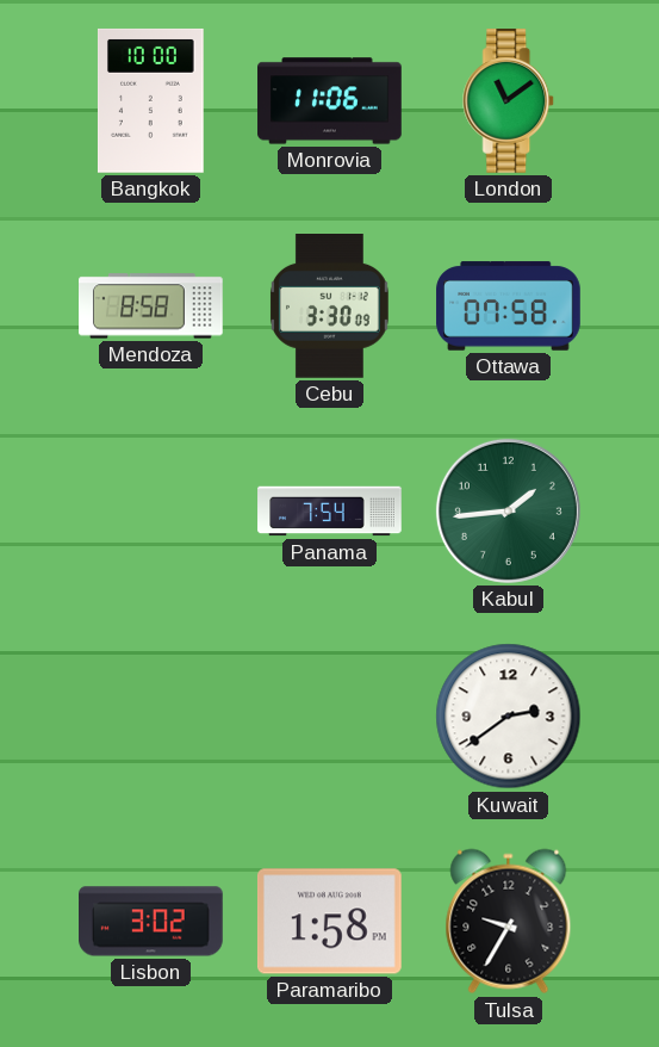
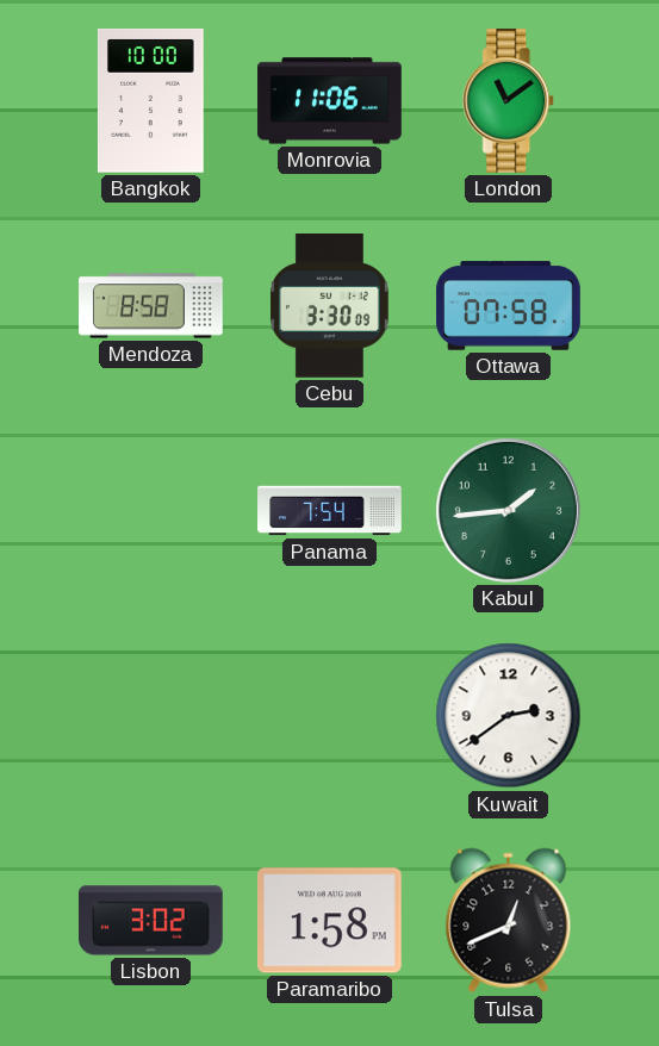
Tulsa: 9:35 -> 12:41
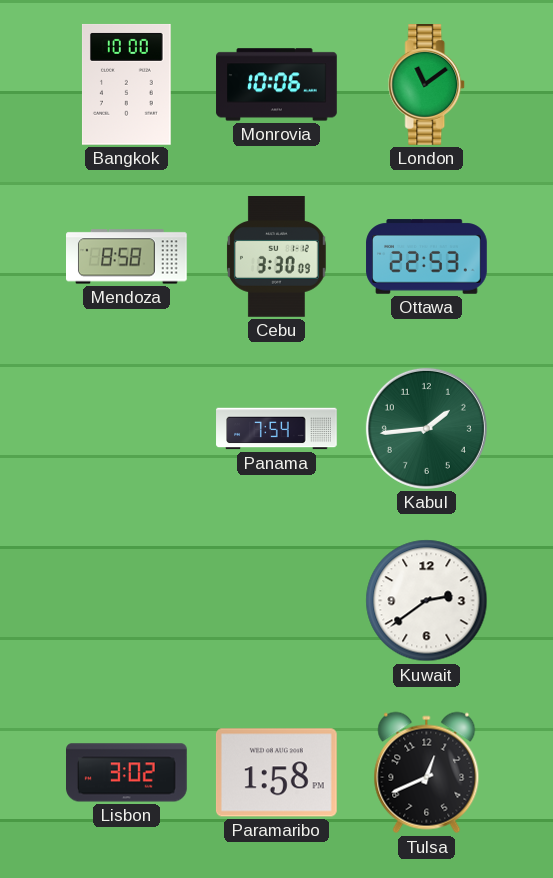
Monrovia: 11:06 -> 10:06
Ottawa: 07:58 -> 22:53
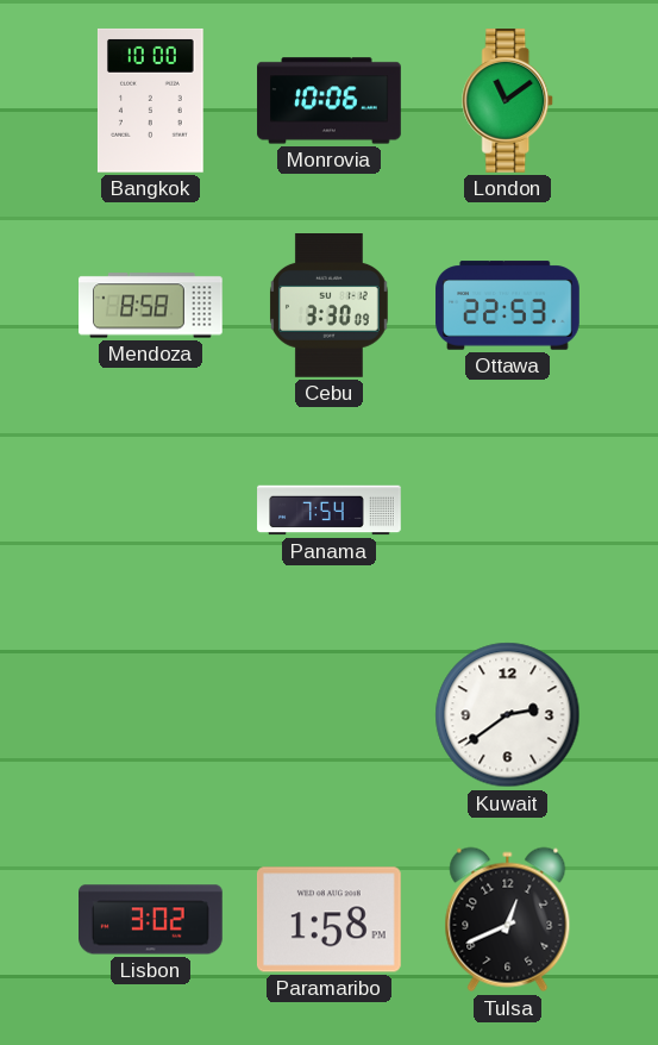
Kabul: 1:44 -> none
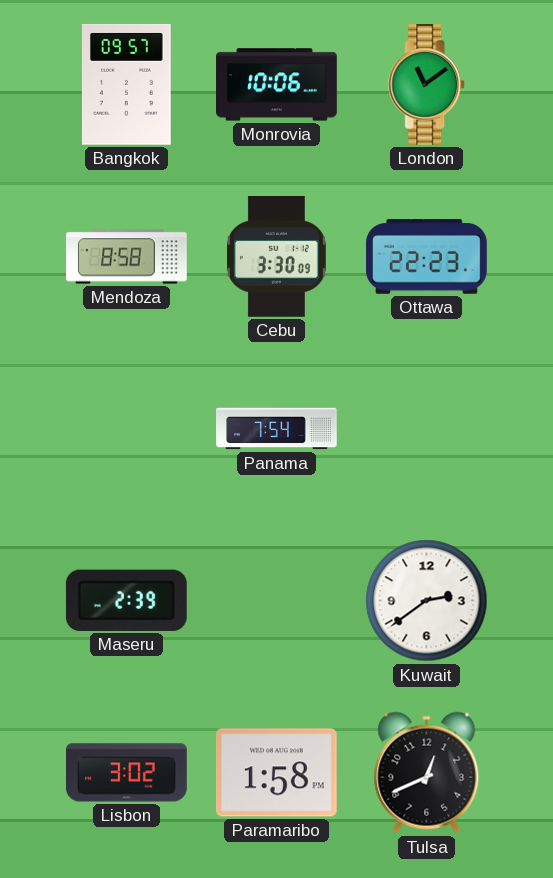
Bangkok: 10:00 -> 09:57
Ottawa: 22:53 -> 22:23
Maseru: none -> 2:39
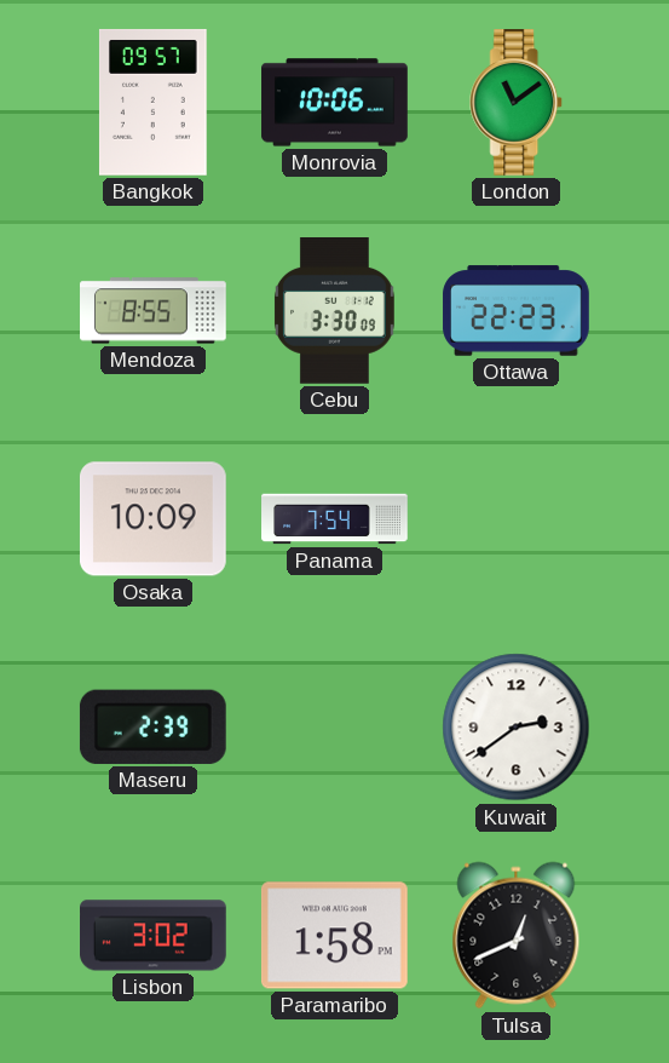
Mendoza: 8:58 -> 8:55
Osaka: none -> 10:09
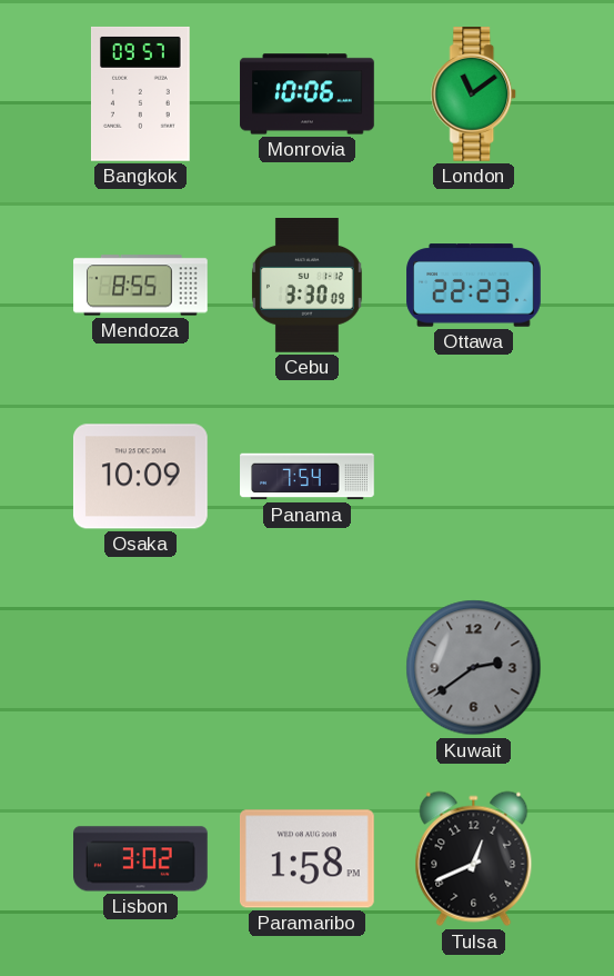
Maseru: 2:39 -> none
Kuwait dial: white -> grey
